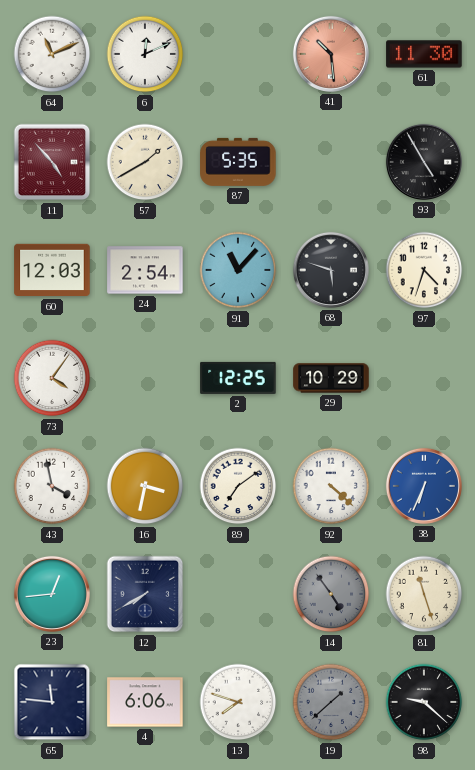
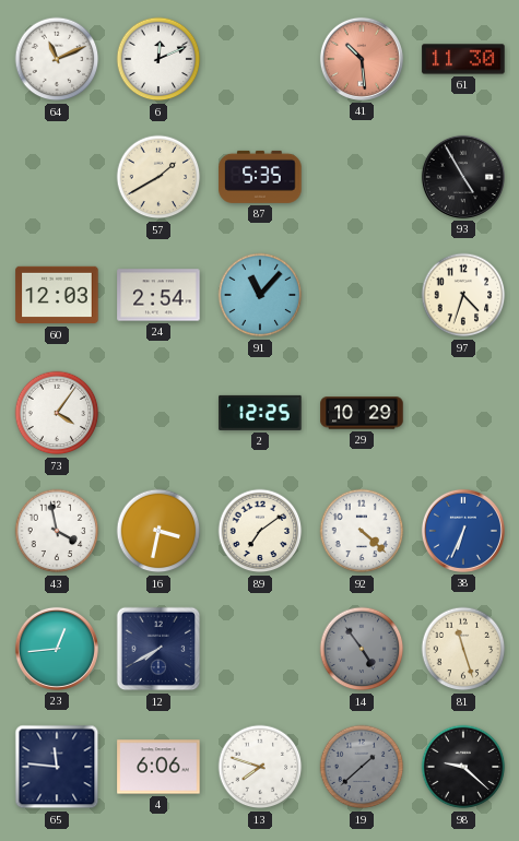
11: 4:53 -> none
68: 5:48 -> none
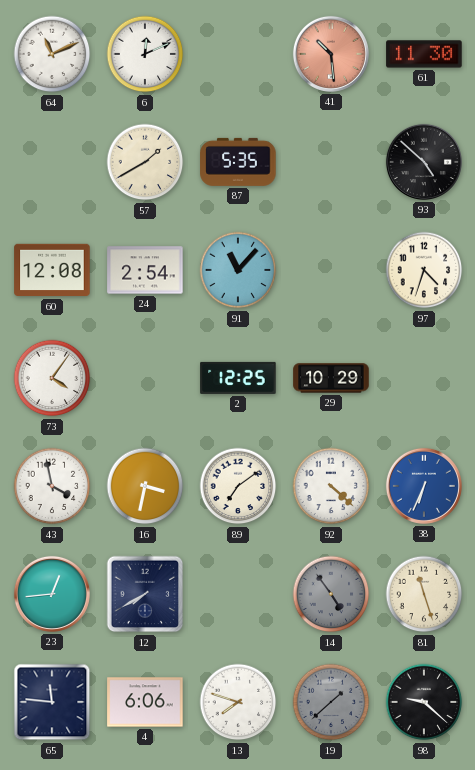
93: 4:55 -> 4:52
60: 12:03 -> 12:08
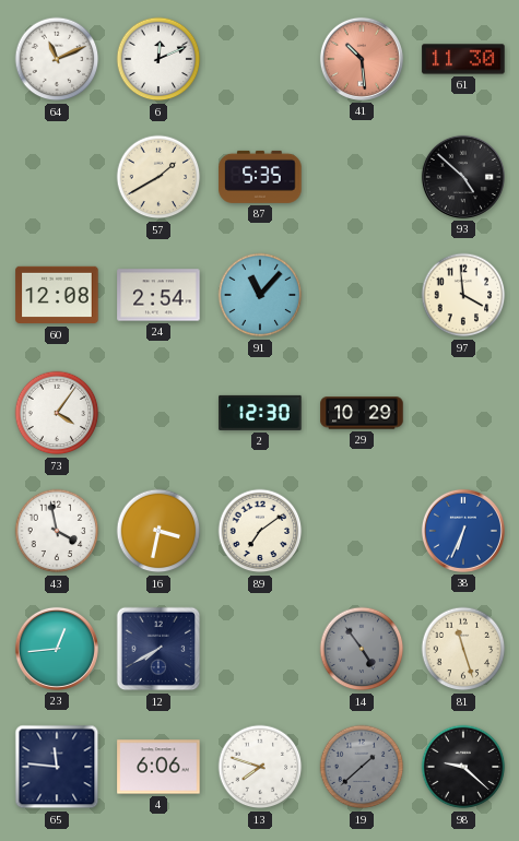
97: 4:33 -> 3:59
2: 12:25 -> 12:30
92: 4:22 -> none
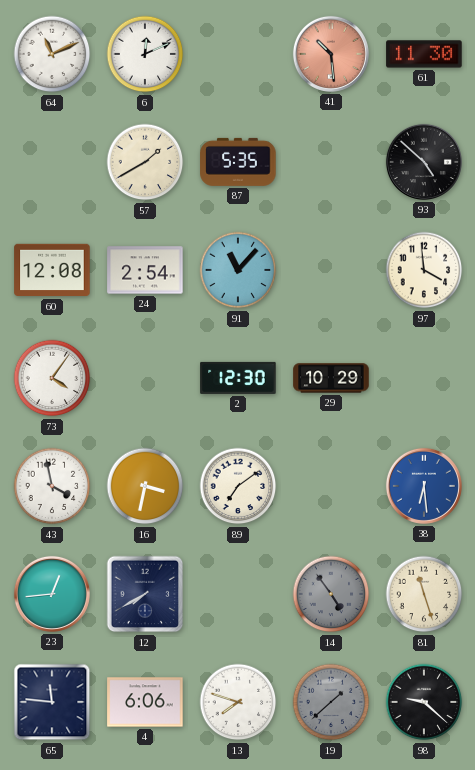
38: 6:34 -> 6:29
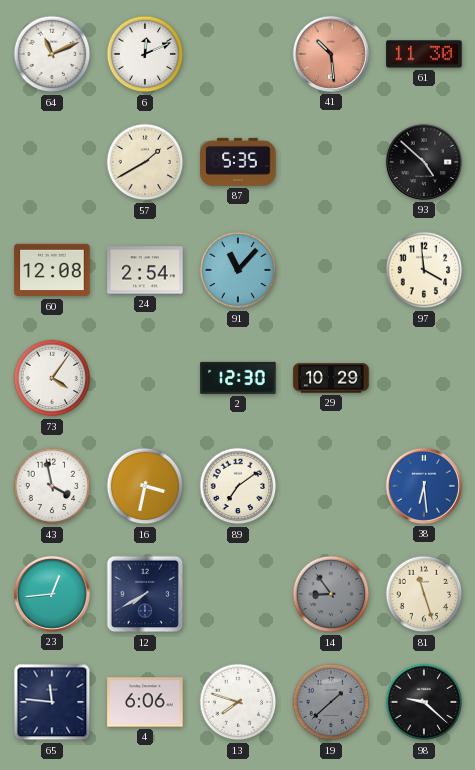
14: 4:54 -> 8:54
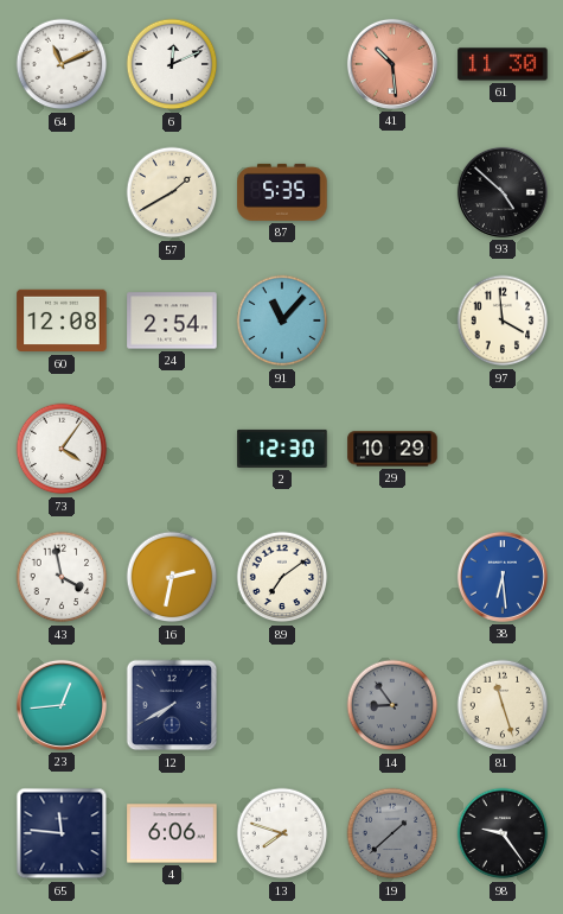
16: 3:32 -> 2:32
98: 9:22 -> 9:24
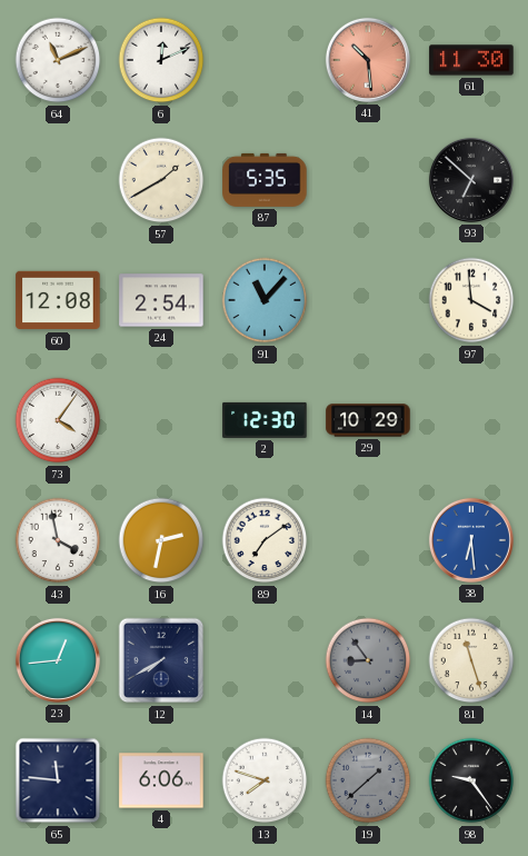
93: 4:52 -> 6:52
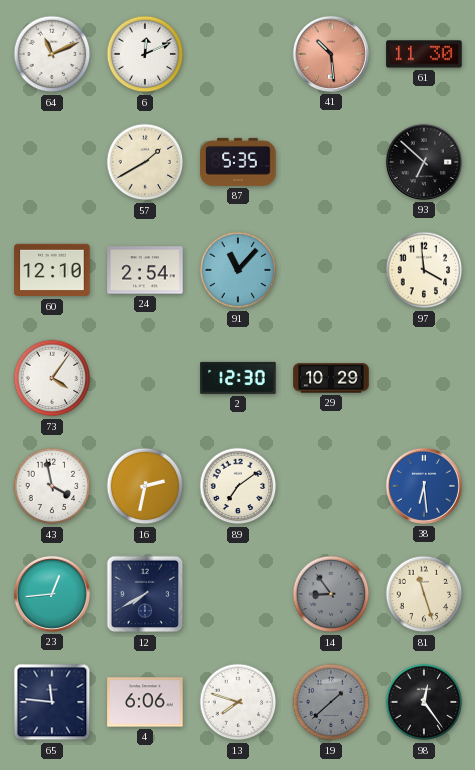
60: 12:08 -> 12:10
98: 9:24 -> 12:24
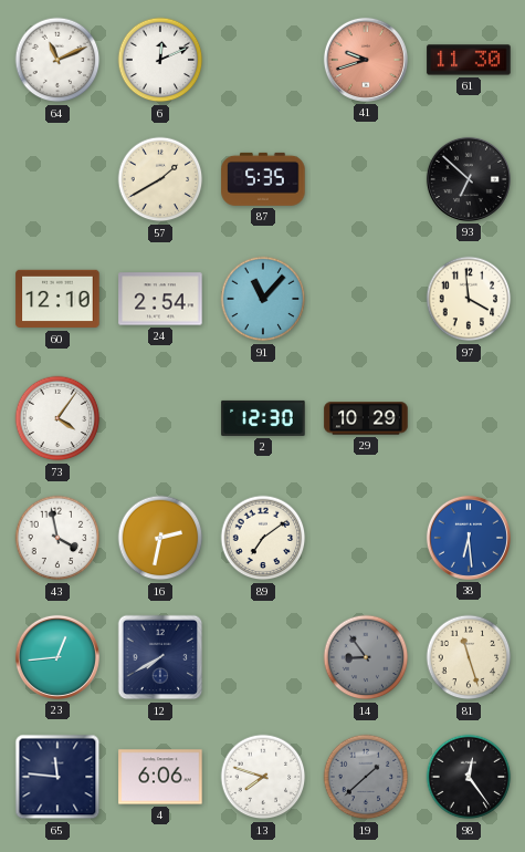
41: 10:29 -> 9:42
